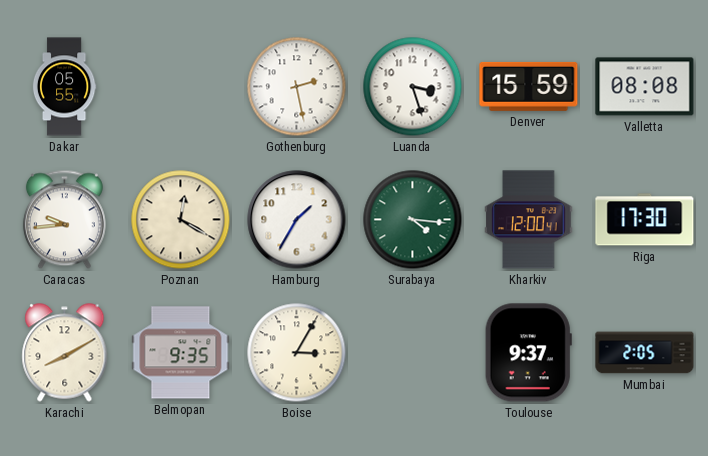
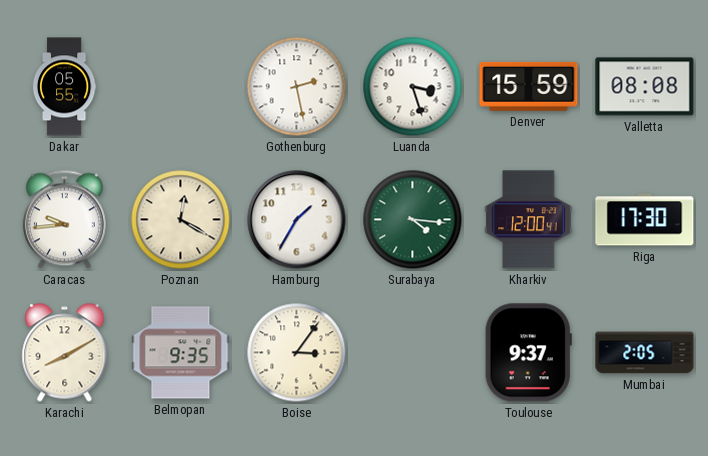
Boise: 3:05 -> 3:06
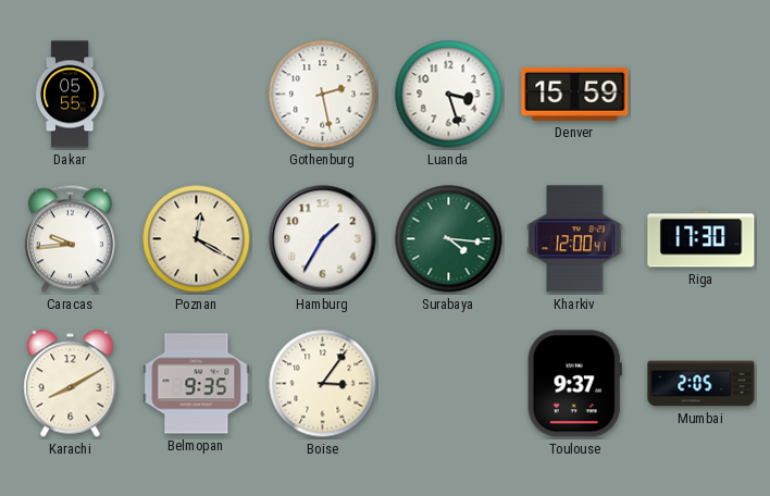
Valletta: 08:08 -> none
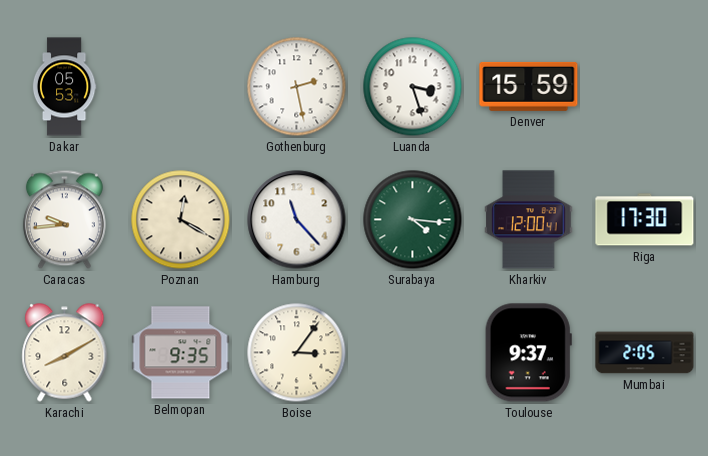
Dakar: 05:55 -> 05:53
Hamburg: 1:35 -> 11:23
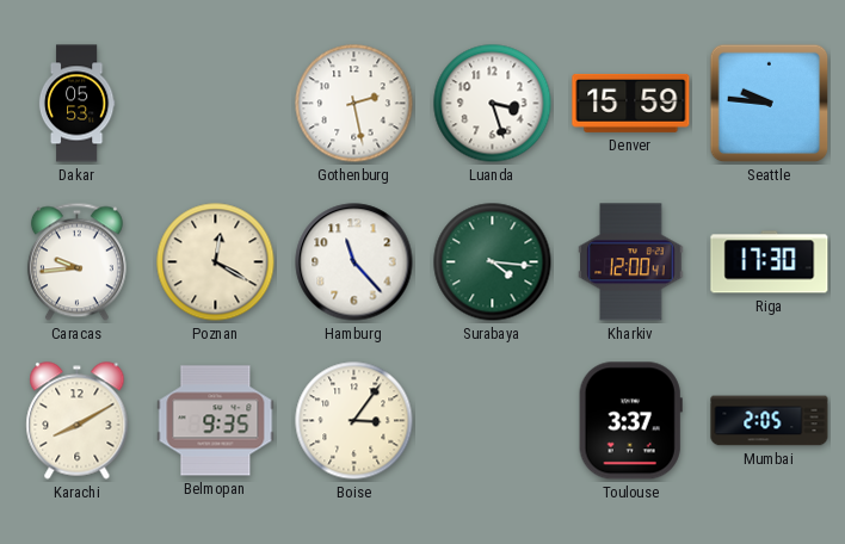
Seattle: none -> 9:46
Toulouse: 9:37 -> 3:37
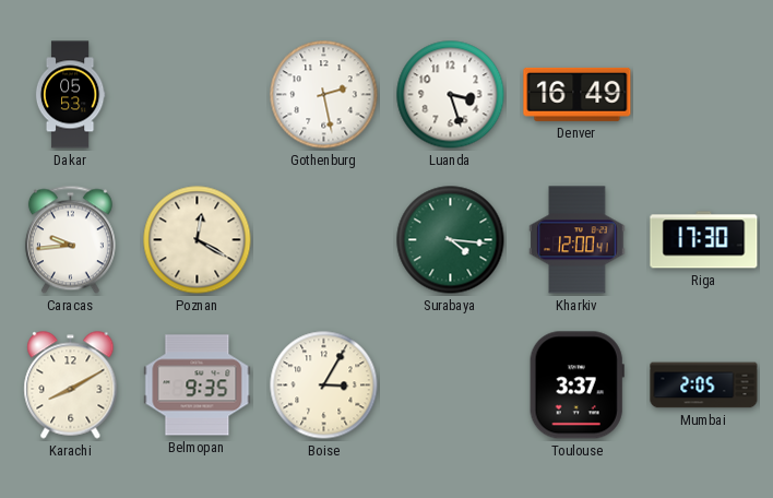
Denver: 15:59 -> 16:49
Seattle: 9:46 -> none
Hamburg: 11:23 -> none
Boise: 3:06 -> 3:05
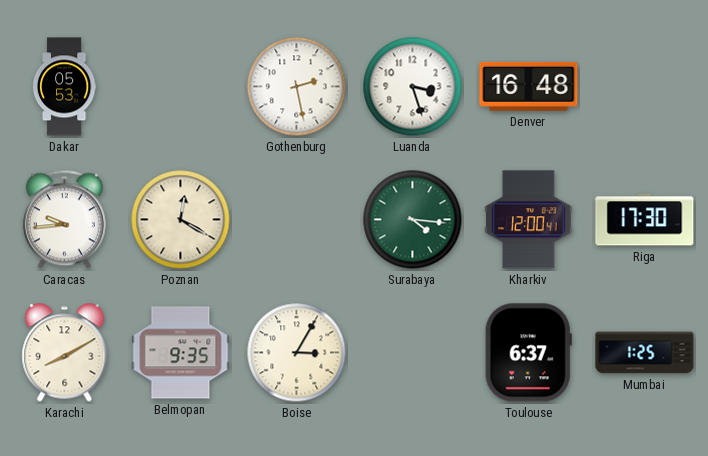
Denver: 16:49 -> 16:48
Toulouse: 3:37 -> 6:37
Mumbai: 2:05 -> 1:25
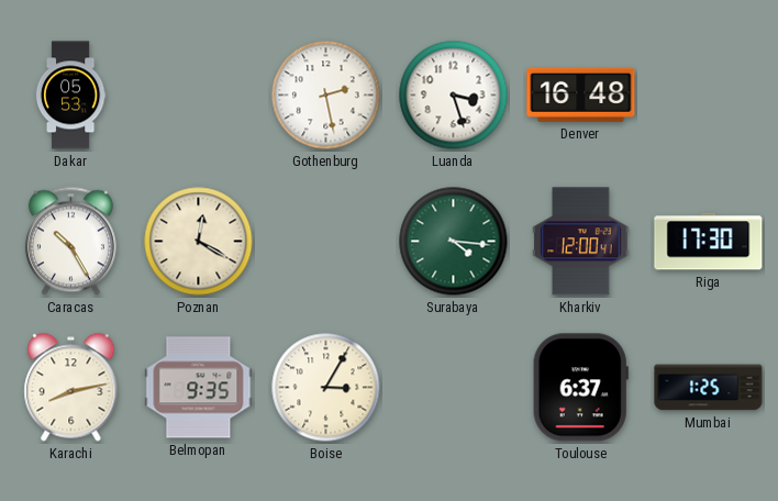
Caracas: 9:44 -> 10:25
Karachi: 8:10 -> 8:13
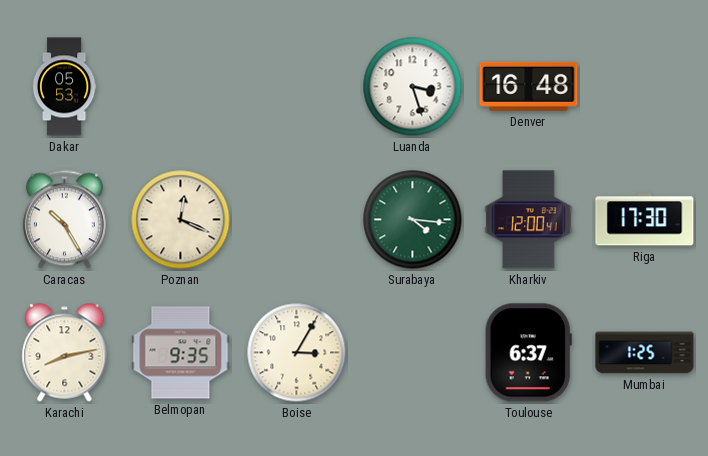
Gothenburg: 2:28 -> none
Poznan: 12:20 -> 12:19
